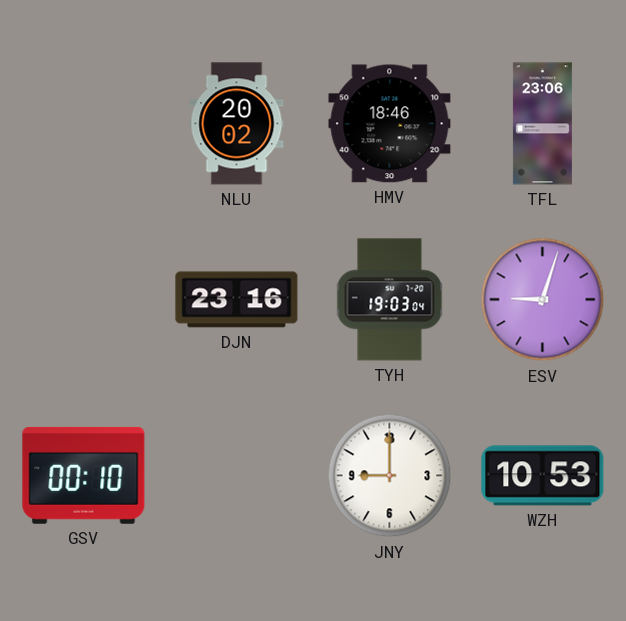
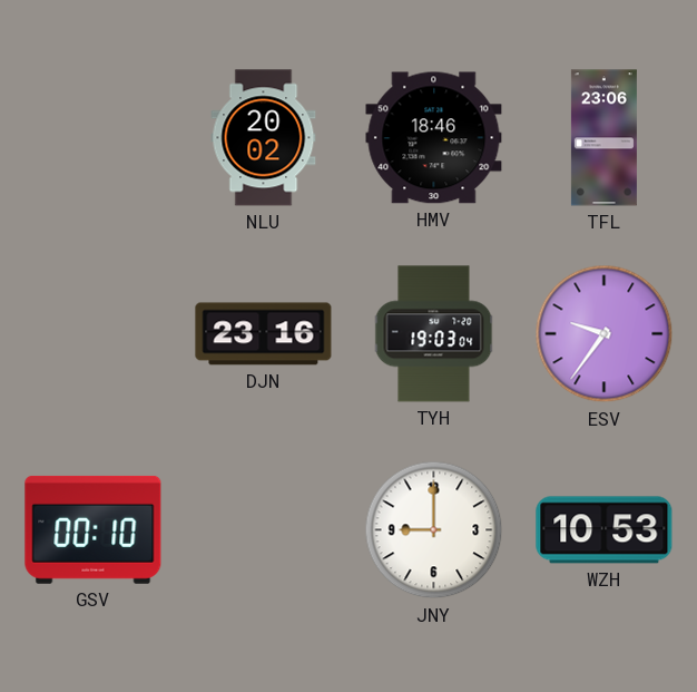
ESV: 9:03 -> 9:36
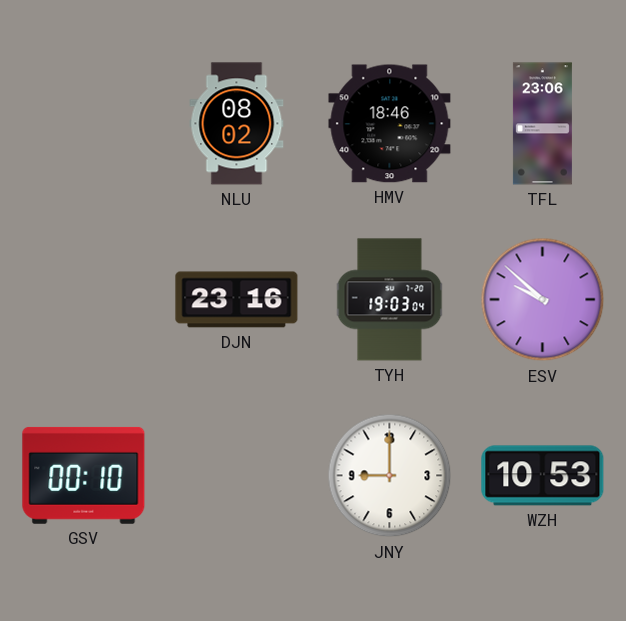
NLU: 20:02 -> 08:02
ESV: 9:36 -> 9:52
